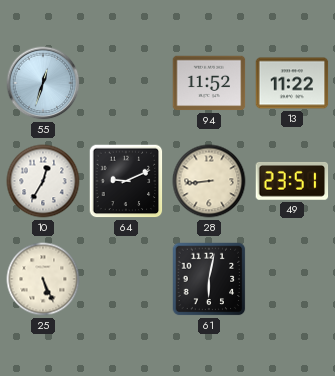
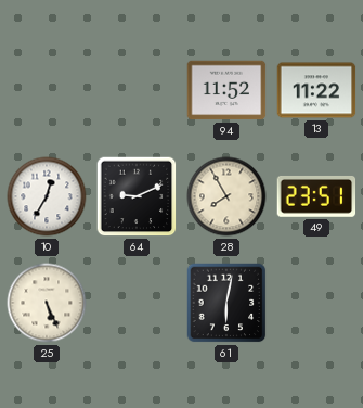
55: 12:33 -> none
28: 8:44 -> 7:55
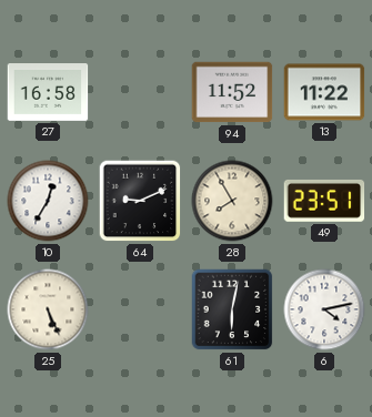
27: none -> 16:58
6: none -> 4:13
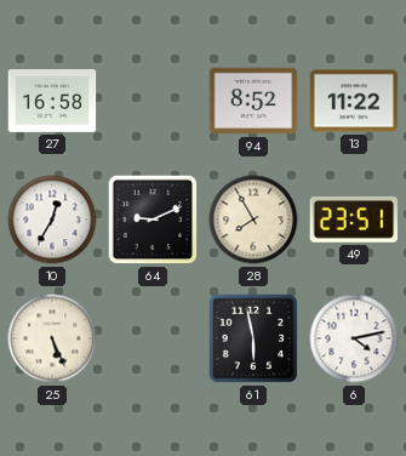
94: 11:52 -> 8:52
61: 6:02 -> 5:58
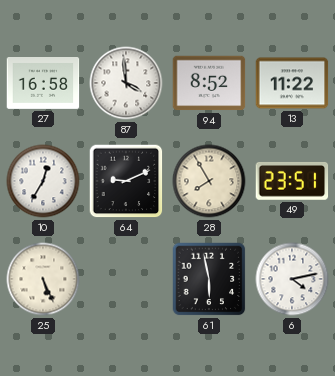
87: none -> 3:59
